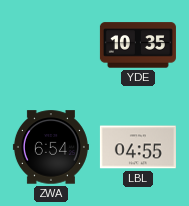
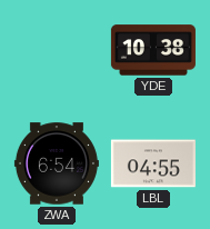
YDE: 10:35 -> 10:38
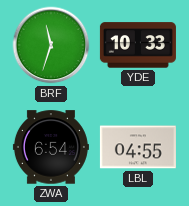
BRF: none -> 11:33
YDE: 10:38 -> 10:33
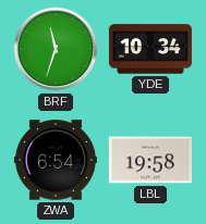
YDE: 10:33 -> 10:34
LBL: 04:55 -> 19:58
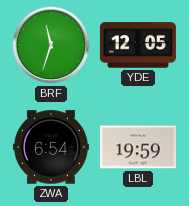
YDE: 10:34 -> 12:05
LBL: 19:58 -> 19:59
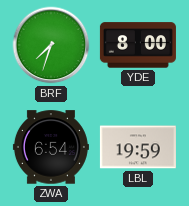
BRF: 11:33 -> 7:33
YDE: 12:05 -> 8:00
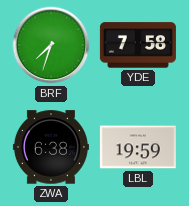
YDE: 8:00 -> 7:58
ZWA: 6:54 -> 6:38
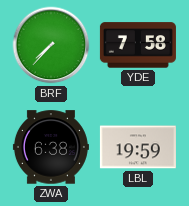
BRF: 7:33 -> 7:37
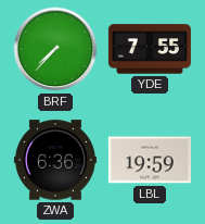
YDE: 7:58 -> 7:55
ZWA: 6:38 -> 6:36
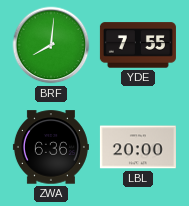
BRF: 7:37 -> 8:01
LBL: 19:59 -> 20:00
